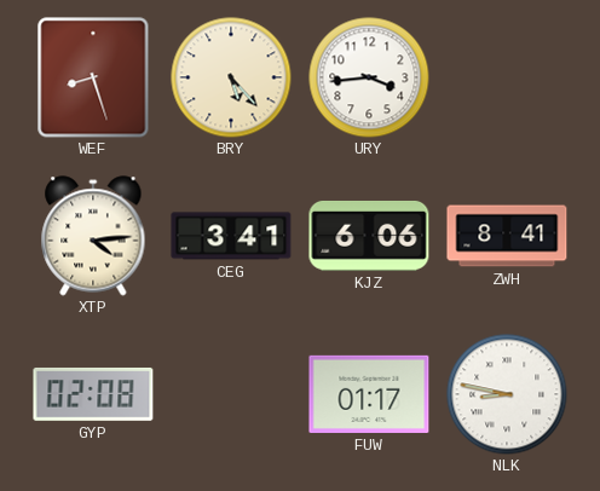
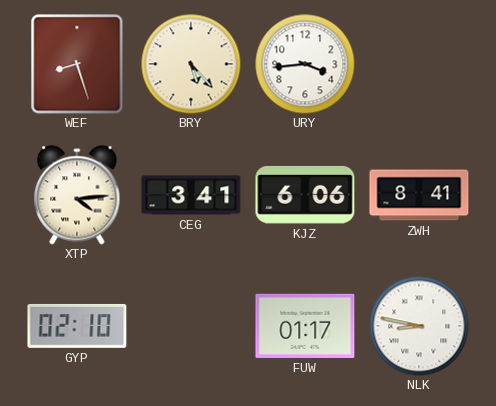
GYP: 02:08 -> 02:10
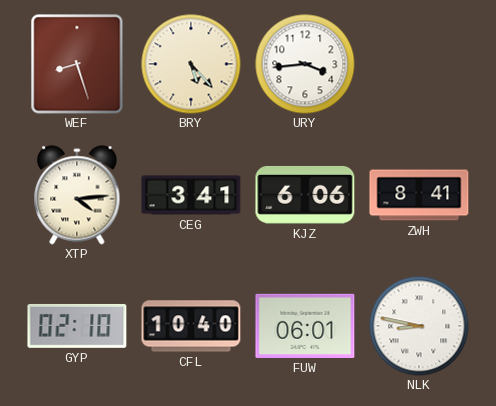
CFL: none -> 10:40
FUW: 01:17 -> 06:01
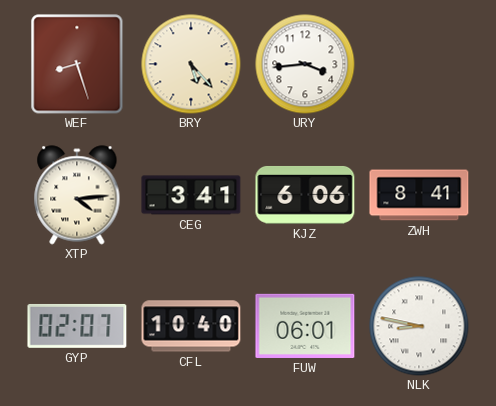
GYP: 02:10 -> 02:07
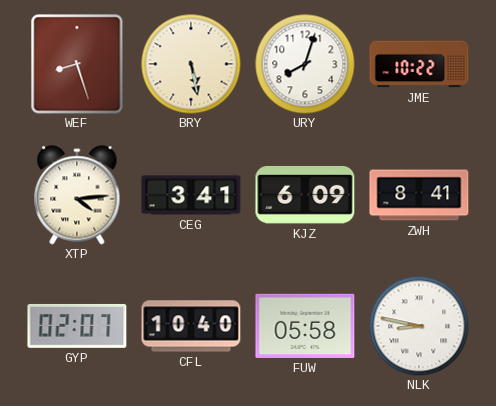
BRY: 5:23 -> 5:28
URY: 3:44 -> 8:03
JME: none -> 10:22
KJZ: 6:06 -> 6:09
FUW: 06:01 -> 05:58
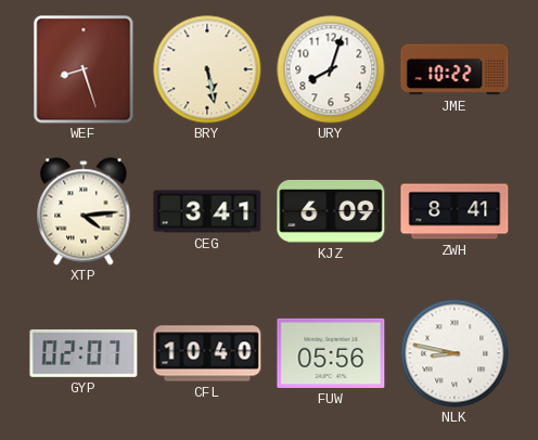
FUW: 05:58 -> 05:56
